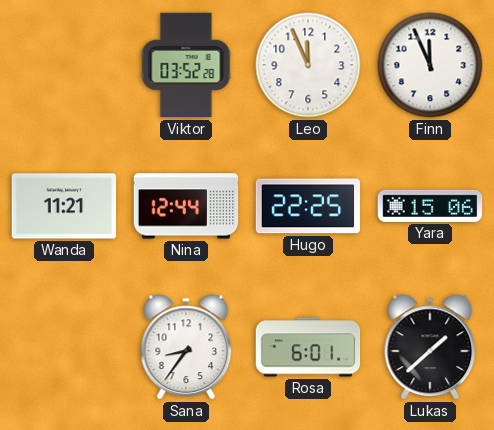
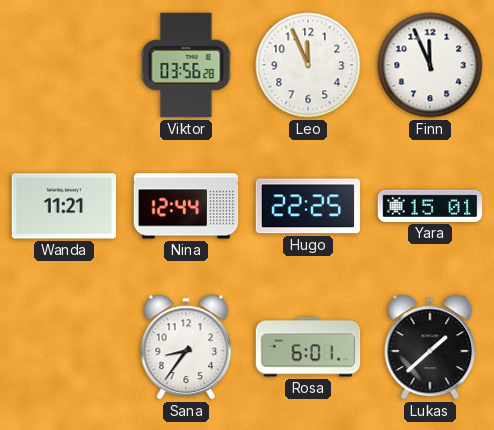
Viktor: 03:52 -> 03:56
Yara: 15:06 -> 15:01
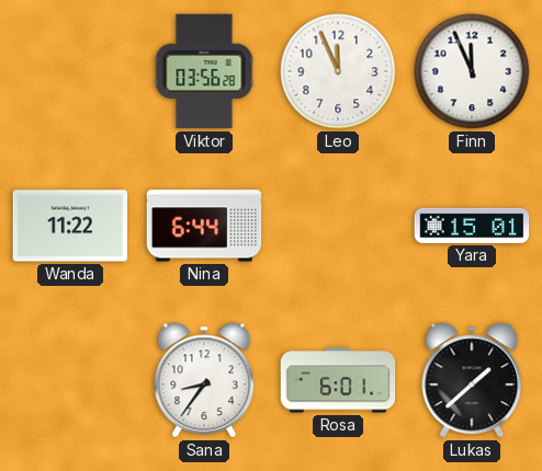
Wanda: 11:21 -> 11:22
Nina: 12:44 -> 6:44
Hugo: 22:25 -> none
